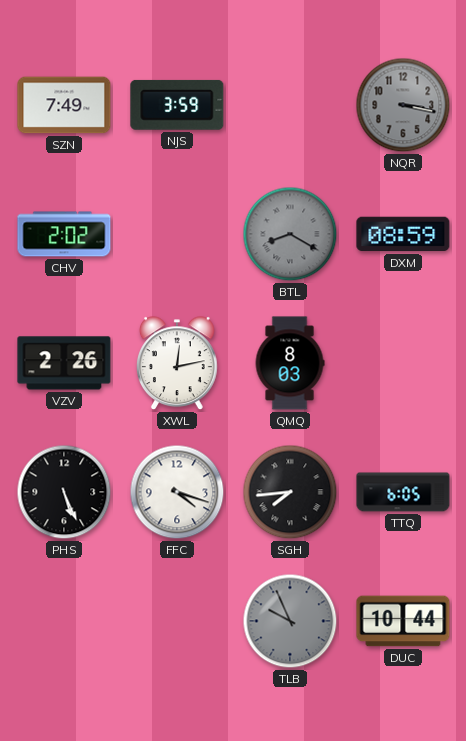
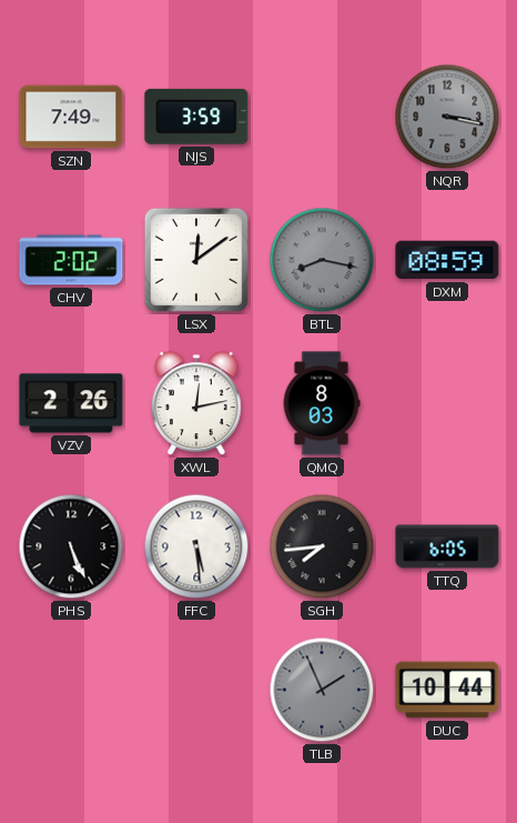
LSX: none -> 12:09
BTL: 8:20 -> 8:17
FFC: 4:18 -> 5:29
TLB: 9:56 -> 1:56
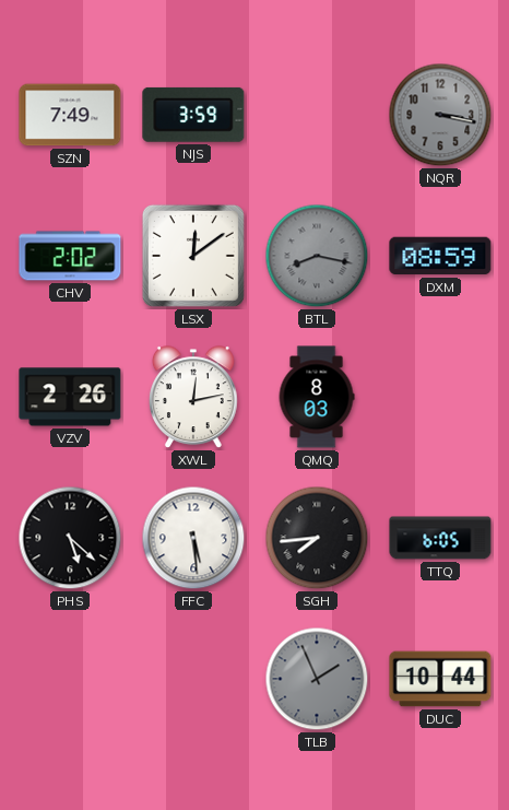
PHS: 5:26 -> 5:22
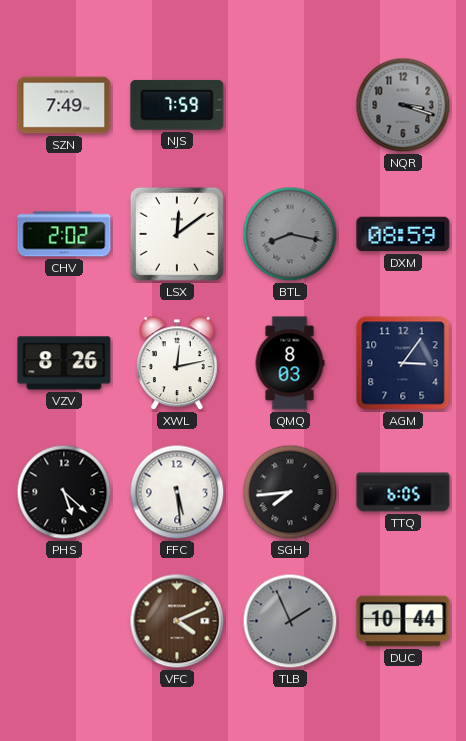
NJS: 3:59 -> 7:59
NQR: 3:17 -> 3:18
VZV: 2:26 -> 8:26
AGM: none -> 3:06
VFC: none -> 4:11
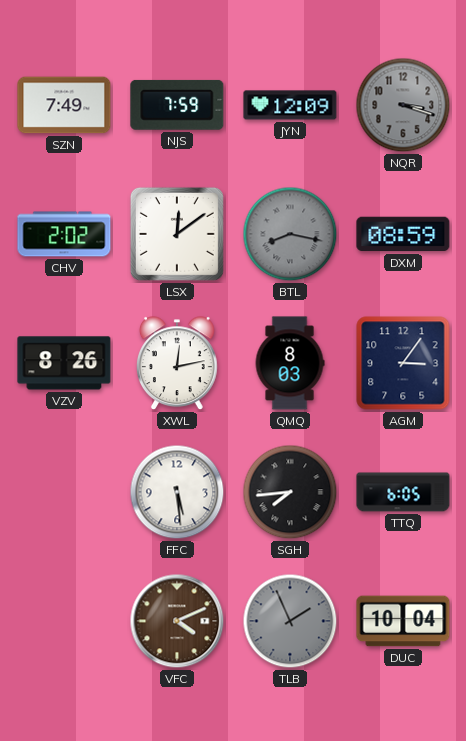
JYN: none -> 12:09
PHS: 5:22 -> none
DUC: 10:44 -> 10:04
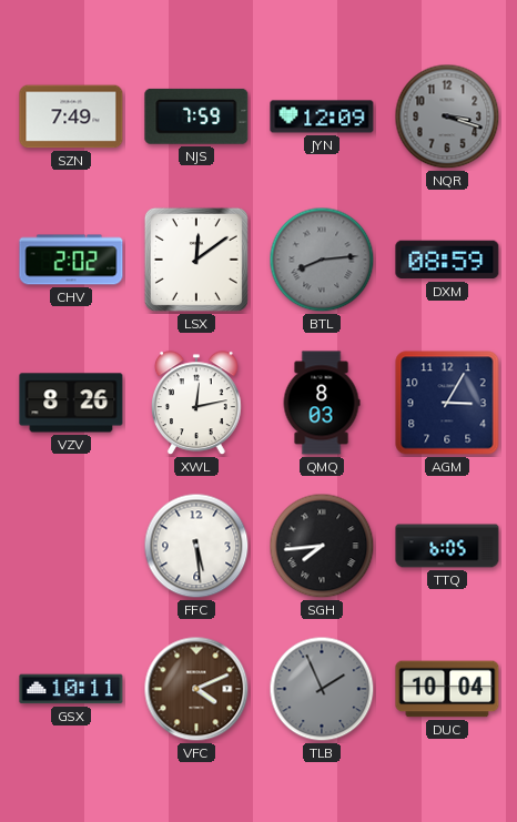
BTL: 8:17 -> 8:14
AGM: 3:06 -> 3:05
GSX: none -> 10:11
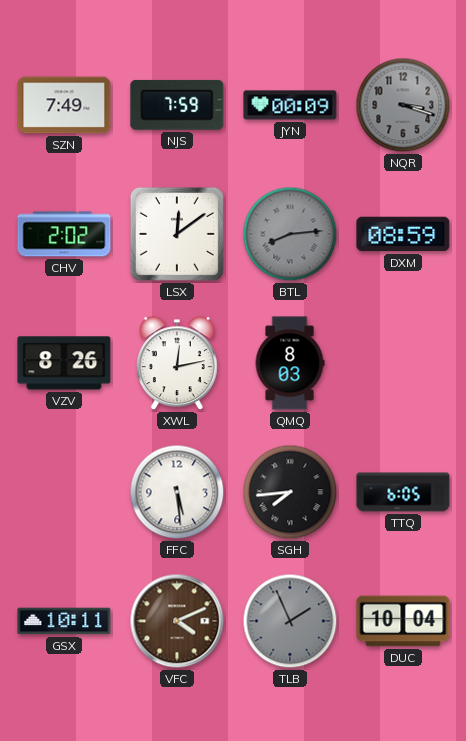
JYN: 12:09 -> 00:09
AGM: 3:05 -> none
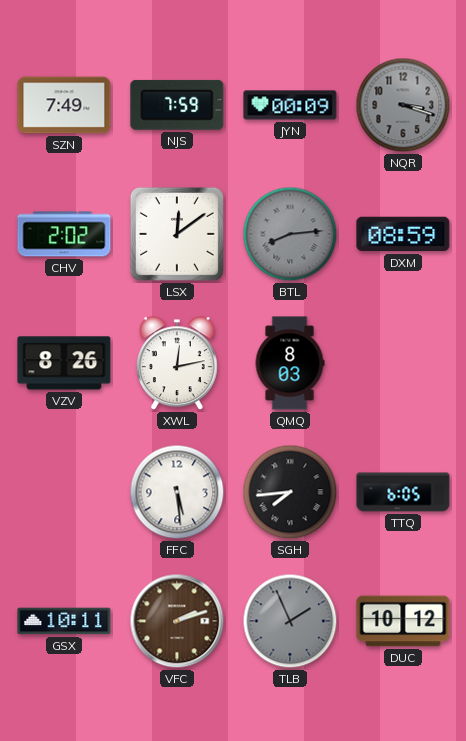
VFC: 4:11 -> 2:12
DUC: 10:04 -> 10:12
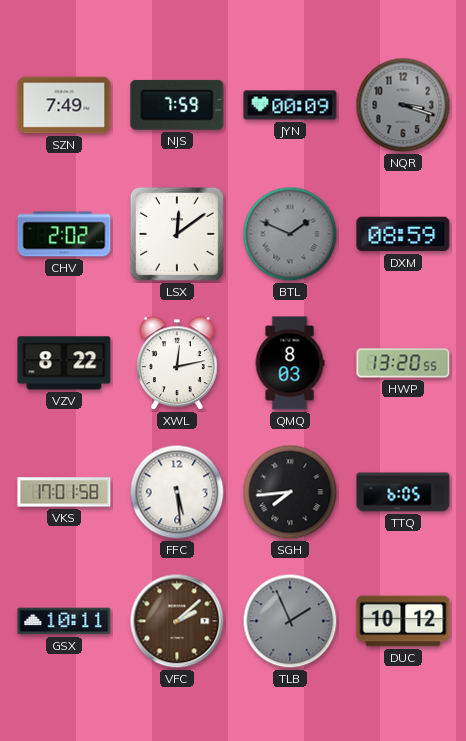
BTL: 8:14 -> 1:49
VZV: 8:26 -> 8:22
HWP: none -> 13:20
VKS: none -> 17:01
VFC: 2:12 -> 2:08
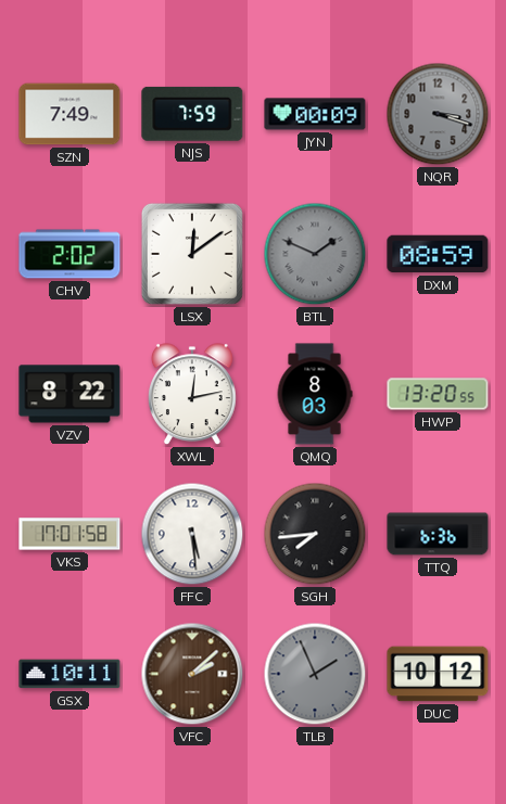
TTQ: 6:05 -> 6:36
